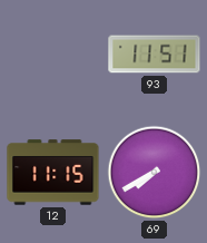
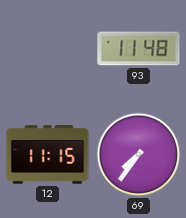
93: 11:51 -> 11:48
69: 7:40 -> 7:36
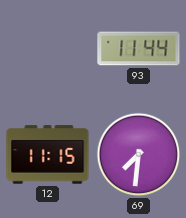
93: 11:48 -> 11:44
69: 7:36 -> 7:31
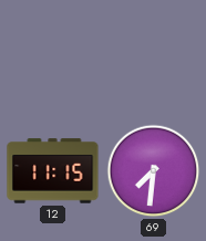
93: 11:44 -> none
